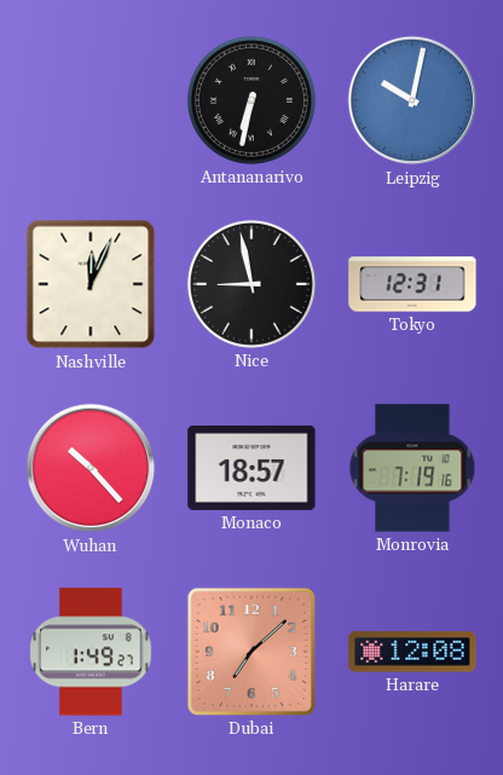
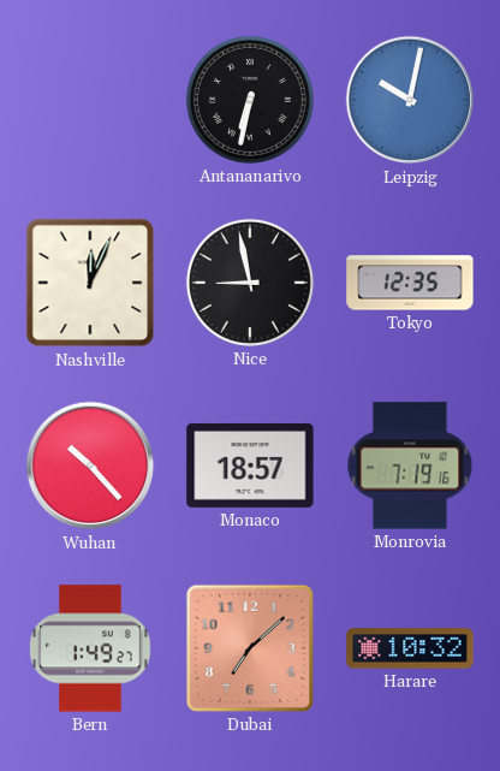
Tokyo: 12:31 -> 12:35
Harare: 12:08 -> 10:32
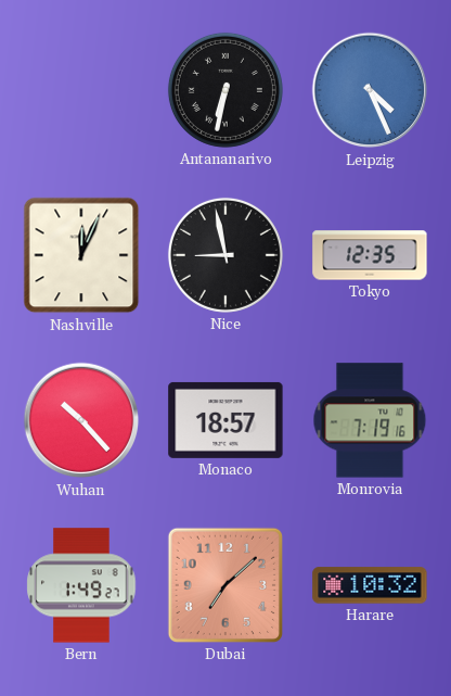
Leipzig: 10:02 -> 4:26
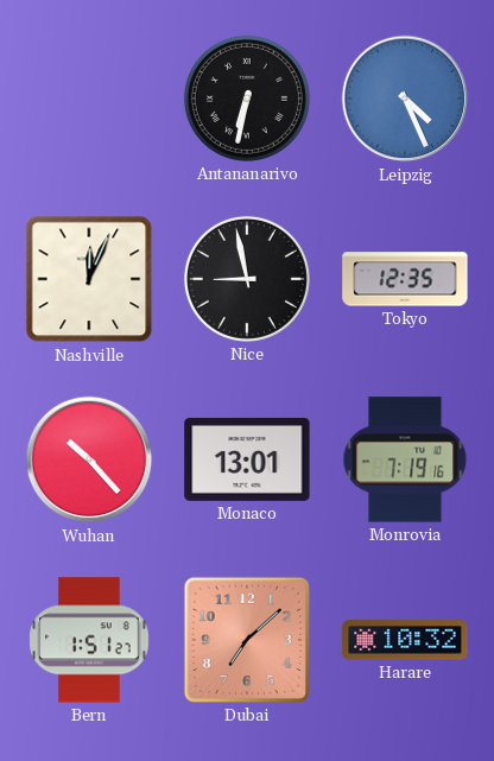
Monaco: 18:57 -> 13:01
Bern: 1:49 -> 1:51
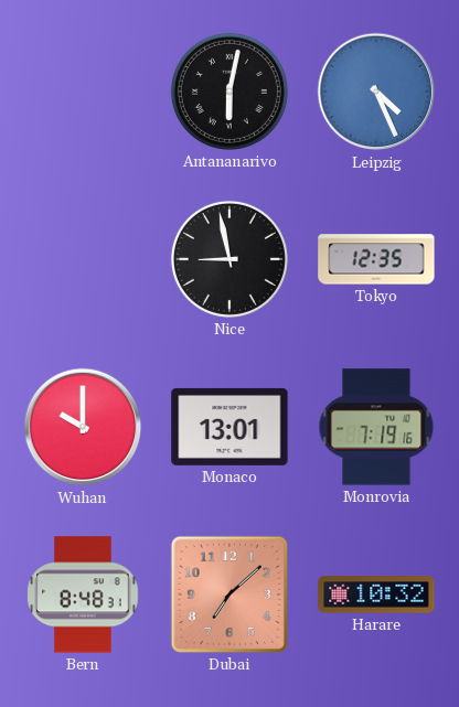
Antananarivo: 6:32 -> 6:02
Nashville: 12:04 -> none
Wuhan: 10:23 -> 10:00
Bern: 1:51 -> 8:48
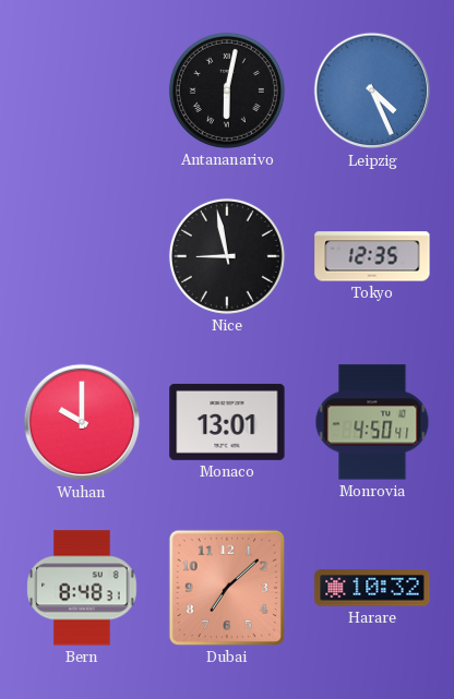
Monrovia: 7:19 -> 4:50
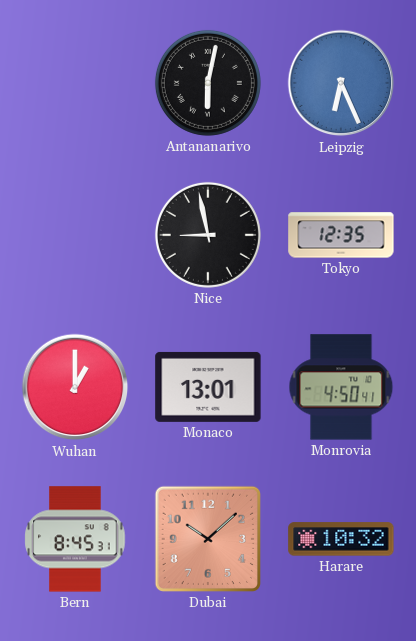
Leipzig: 4:26 -> 6:26
Wuhan: 10:00 -> 1:00
Bern: 8:48 -> 8:45
Dubai: 7:08 -> 10:08
